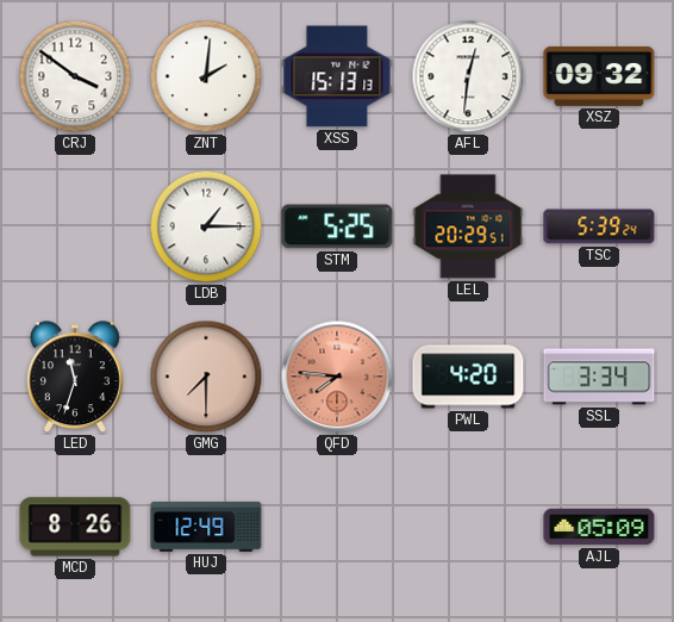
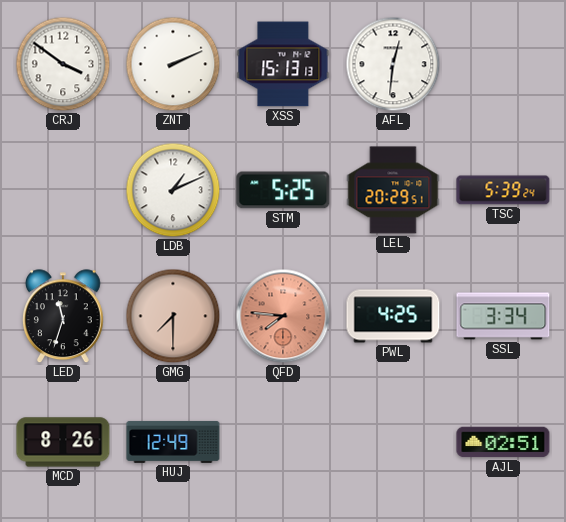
ZNT: 2:01 -> 2:11
XSZ: 09:32 -> none
LDB: 1:15 -> 1:11
PWL: 4:20 -> 4:25
AJL: 05:09 -> 02:51
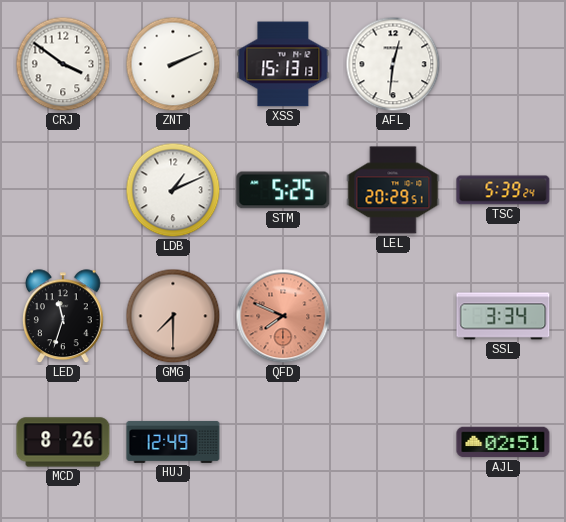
QFD: 7:46 -> 7:49
PWL: 4:25 -> none
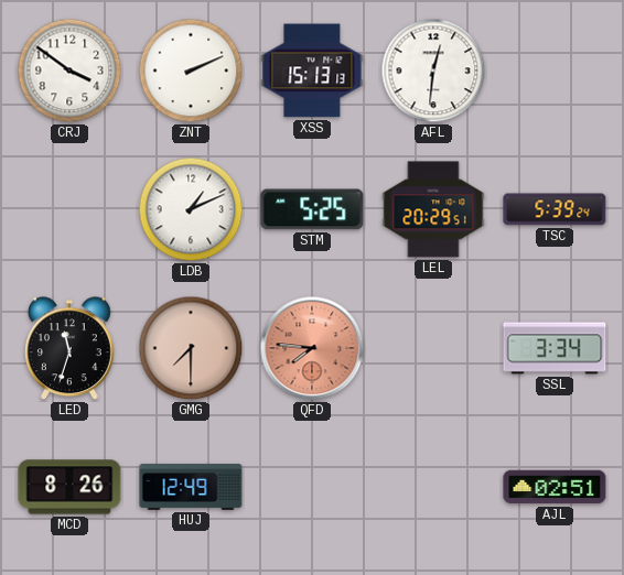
QFD: 7:49 -> 7:46
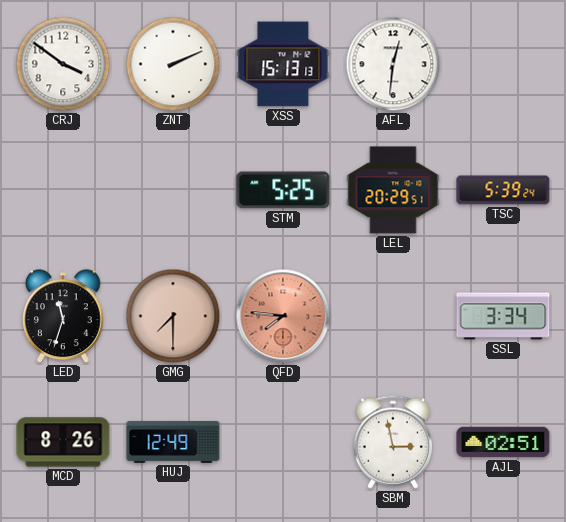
LDB: 1:11 -> none
SBM: none -> 2:58
